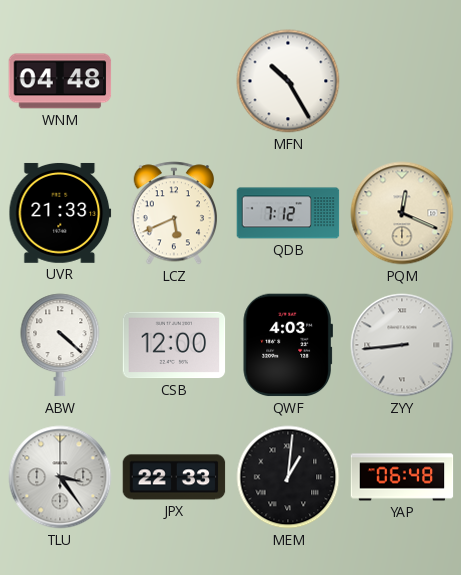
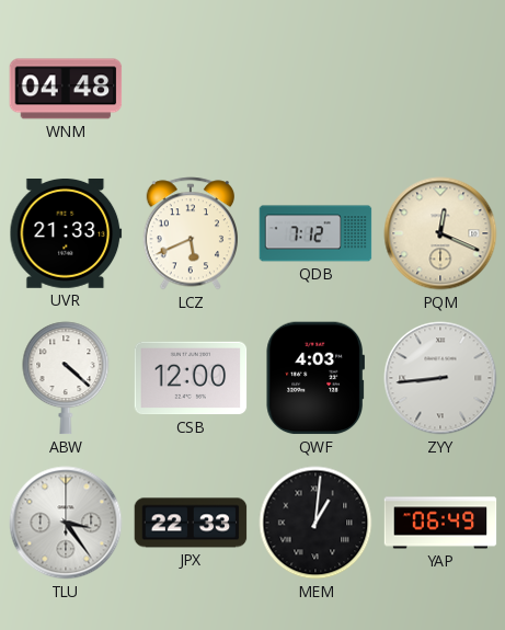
MFN: 10:25 -> none
YAP: 06:48 -> 06:49
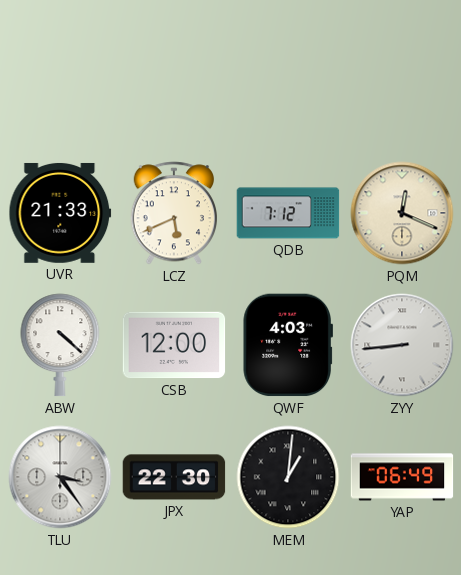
WNM: 04:48 -> none
JPX: 22:33 -> 22:30
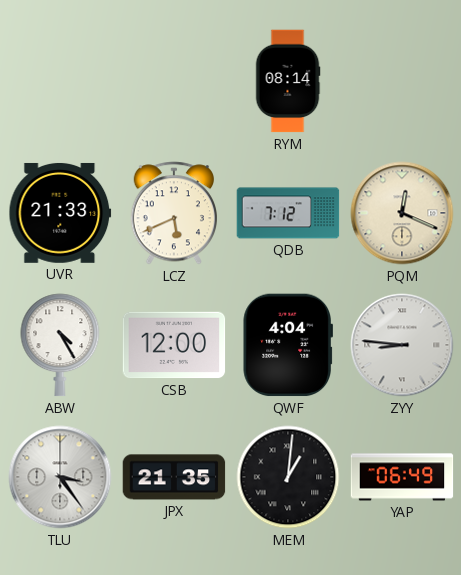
RYM: none -> 08:14
ABW: 4:22 -> 4:25
QWF: 4:03 -> 4:04
ZYY: 8:44 -> 8:46
JPX: 22:30 -> 21:35
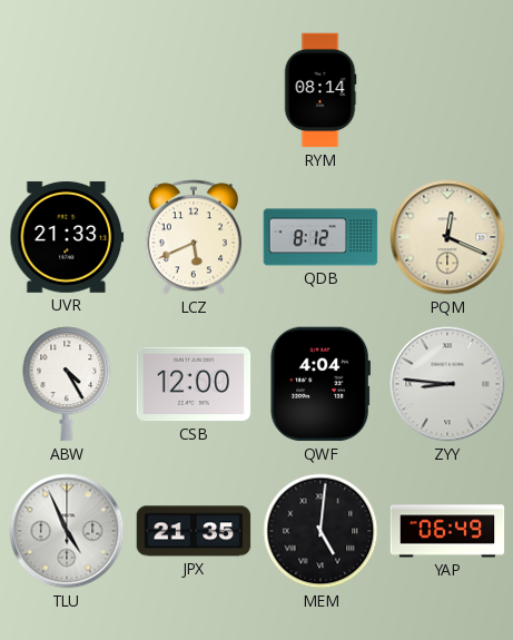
QDB: 7:12 -> 8:12
TLU: 3:24 -> 4:56
MEM: 1:01 -> 5:01
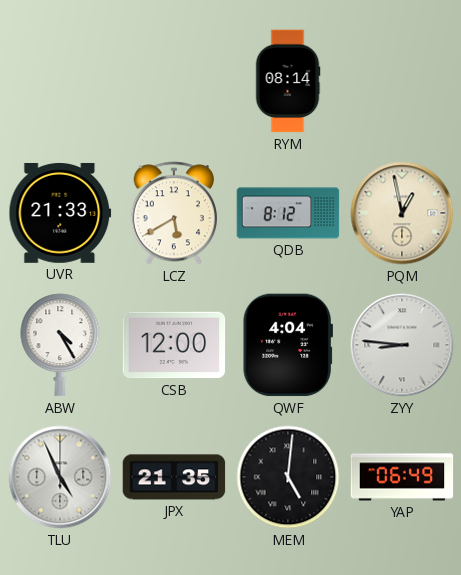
LCZ: 5:41 -> 5:40
PQM: 12:19 -> 12:58
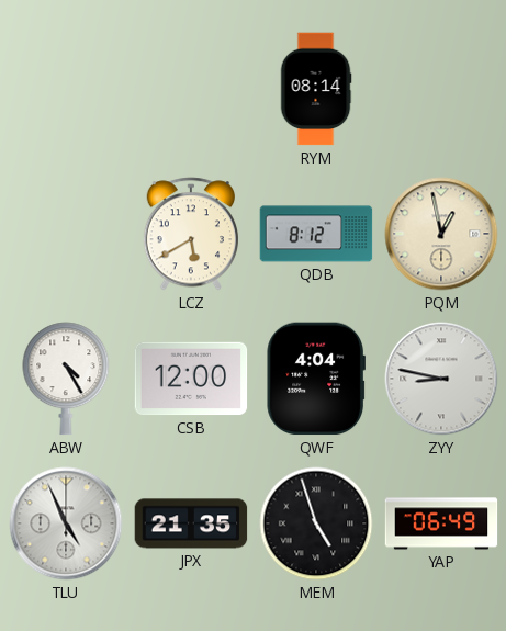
UVR: 21:33 -> none
ZYY: 8:46 -> 8:47
MEM: 5:01 -> 4:57
